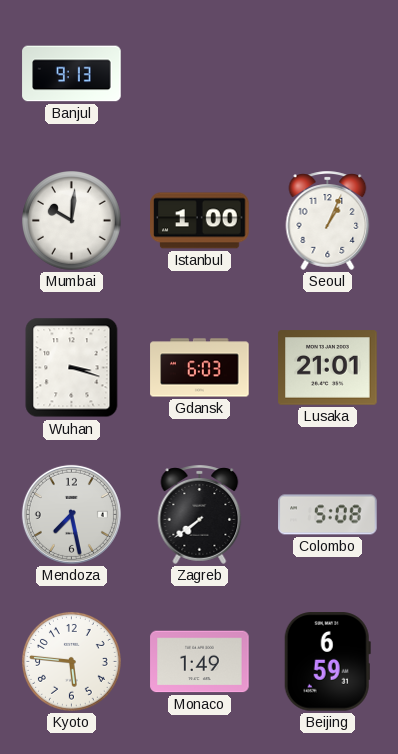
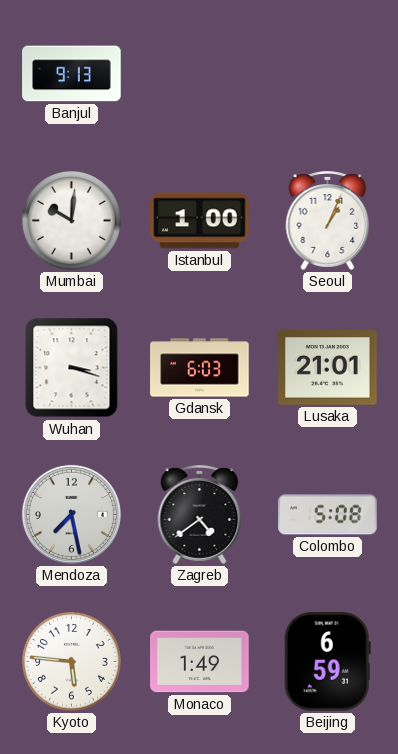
Zagreb: 7:39 -> 4:39
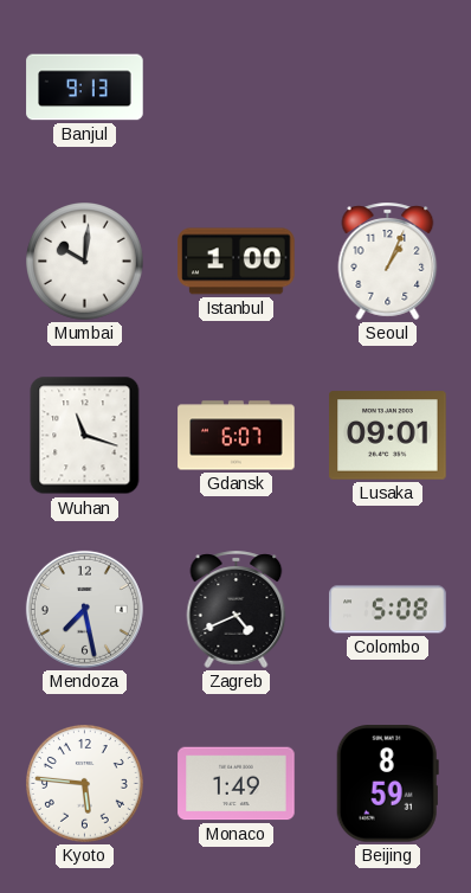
Wuhan: 3:18 -> 11:18
Gdansk: 6:03 -> 6:07
Lusaka: 21:01 -> 09:01
Zagreb: 4:39 -> 4:41
Beijing: 6:59 -> 8:59
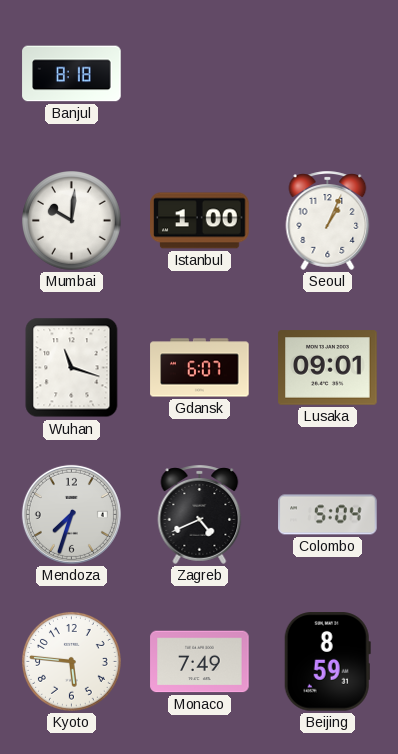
Banjul: 9:13 -> 8:18
Mendoza: 7:28 -> 7:33
Colombo: 5:08 -> 5:04
Monaco: 1:49 -> 7:49
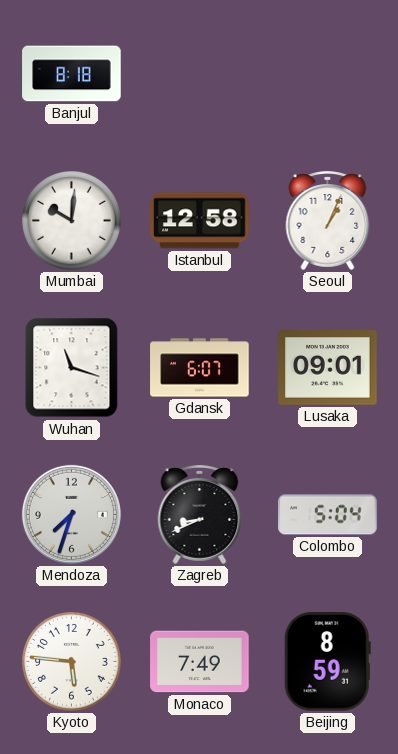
Istanbul: 1:00 -> 12:58
Zagreb: 4:41 -> 8:41
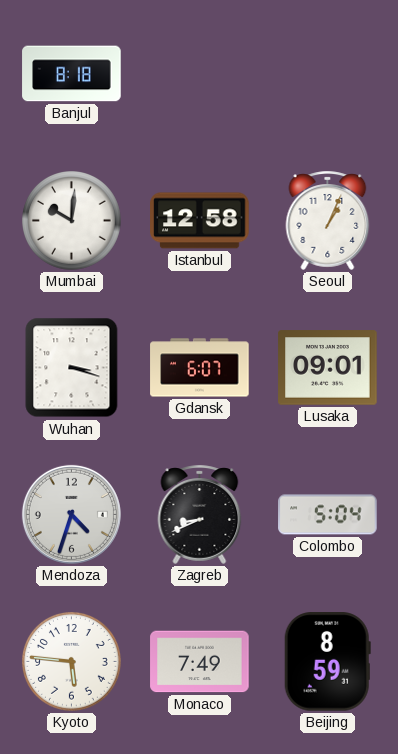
Wuhan: 11:18 -> 3:18
Mendoza: 7:33 -> 4:33
